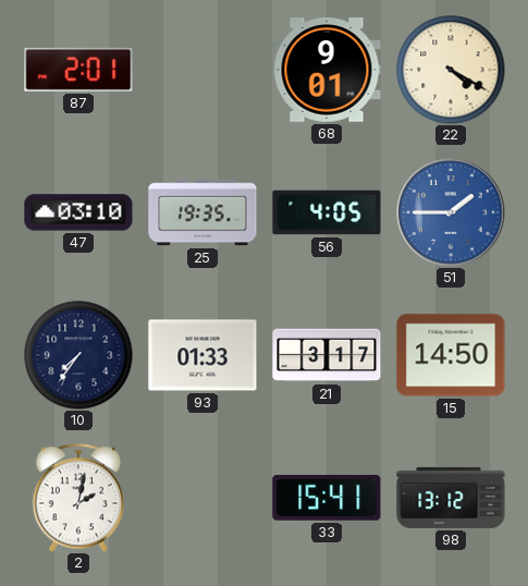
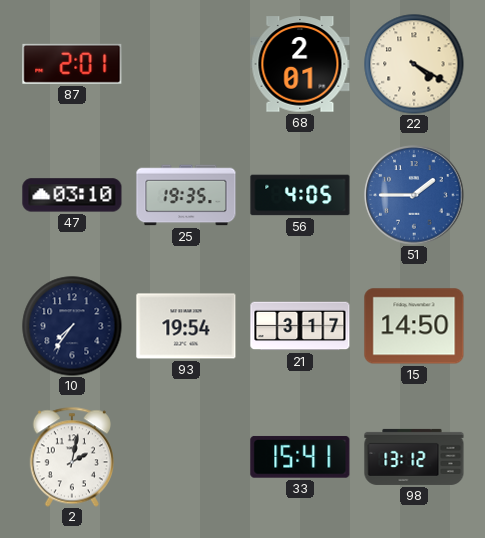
68: 9:01 -> 2:01
93: 01:33 -> 19:54
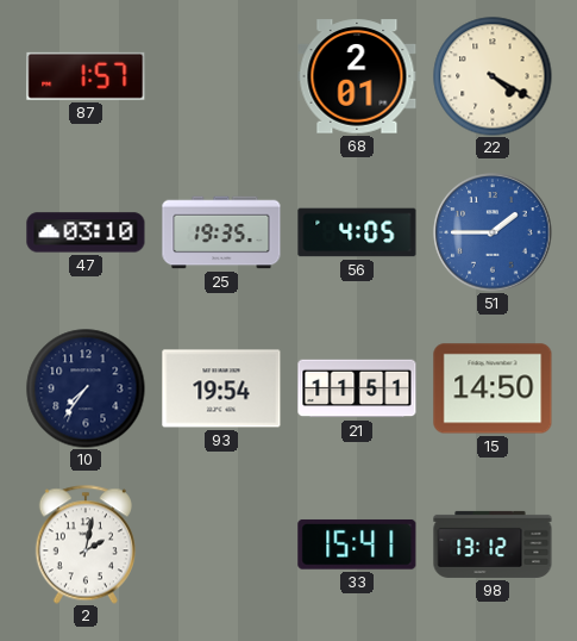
87: 2:01 -> 1:57
21: 3:17 -> 11:51
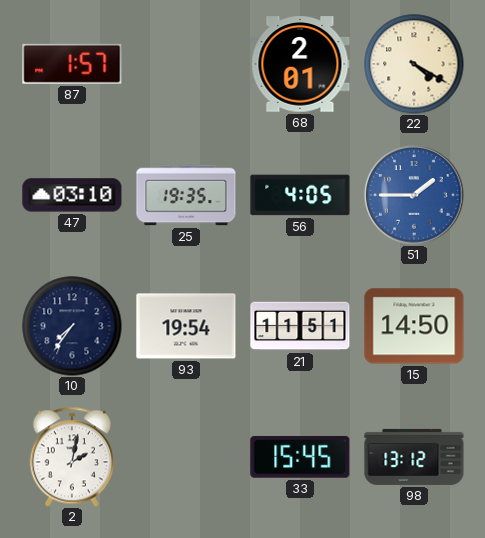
33: 15:41 -> 15:45
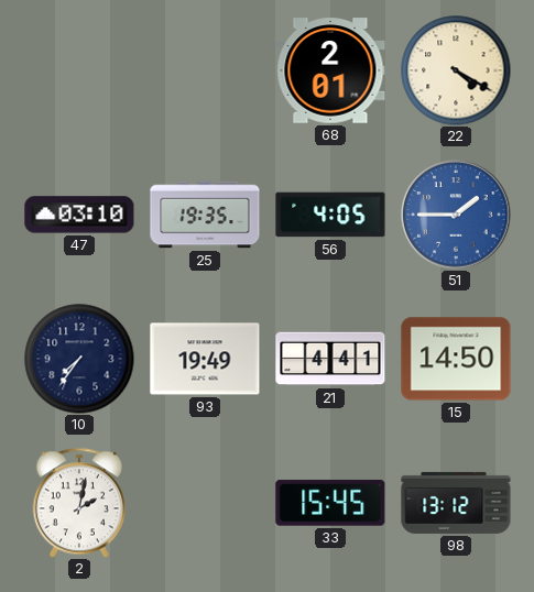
87: 1:57 -> none
93: 19:54 -> 19:49
21: 11:51 -> 4:41
